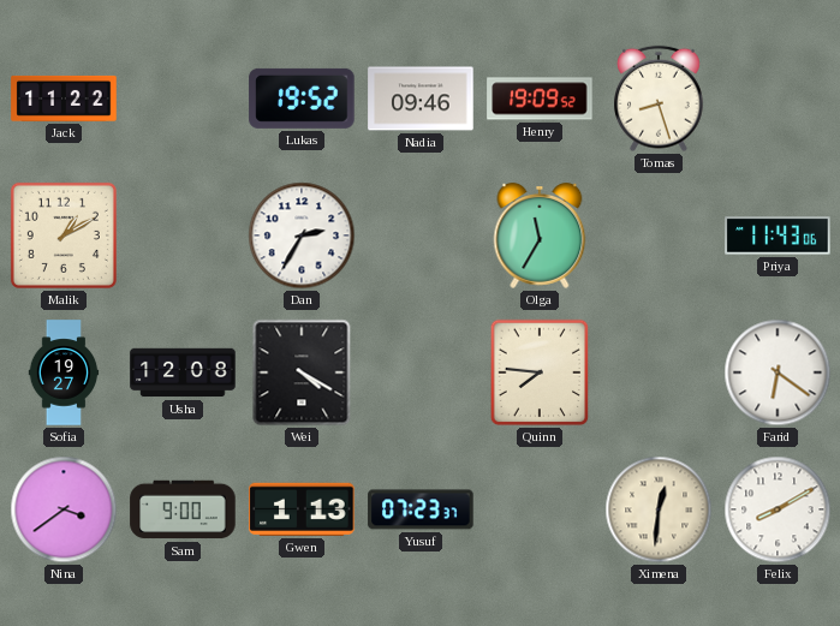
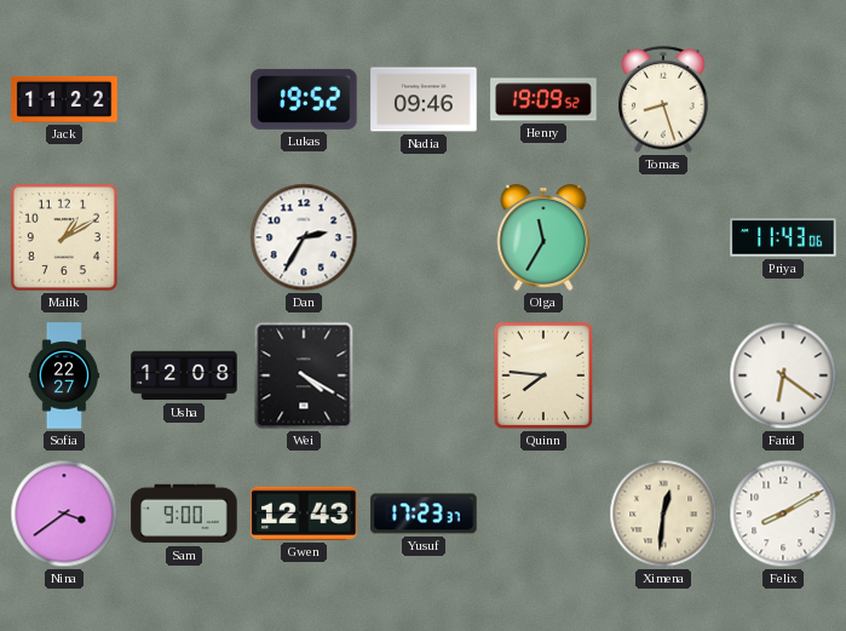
Sofia: 19:27 -> 22:27
Gwen: 1:13 -> 12:43
Yusuf: 07:23 -> 17:23
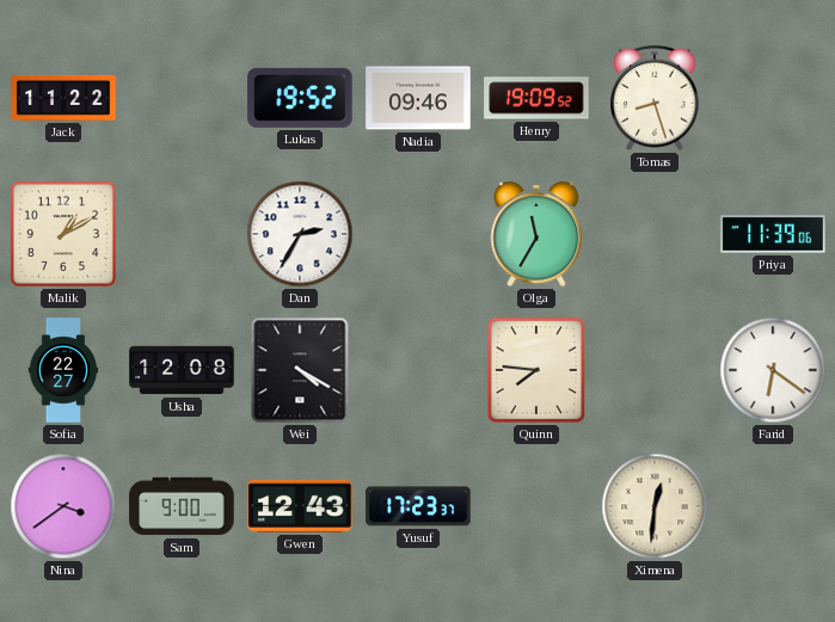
Priya: 11:43 -> 11:39
Felix: 8:10 -> none
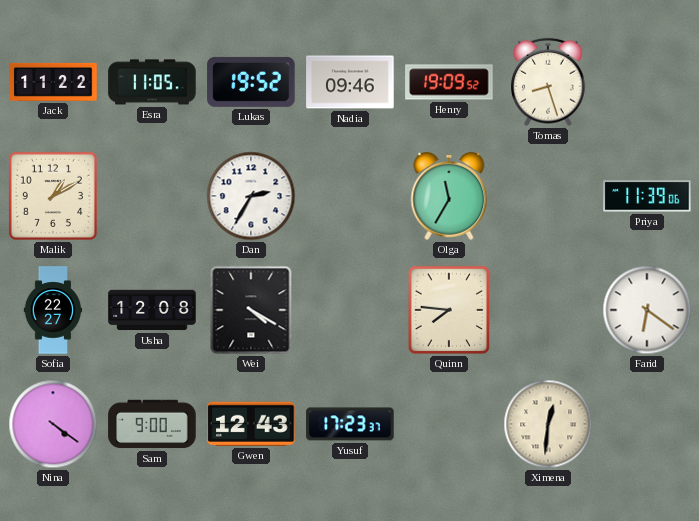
Esra: none -> 11:05
Nina: 3:39 -> 4:21
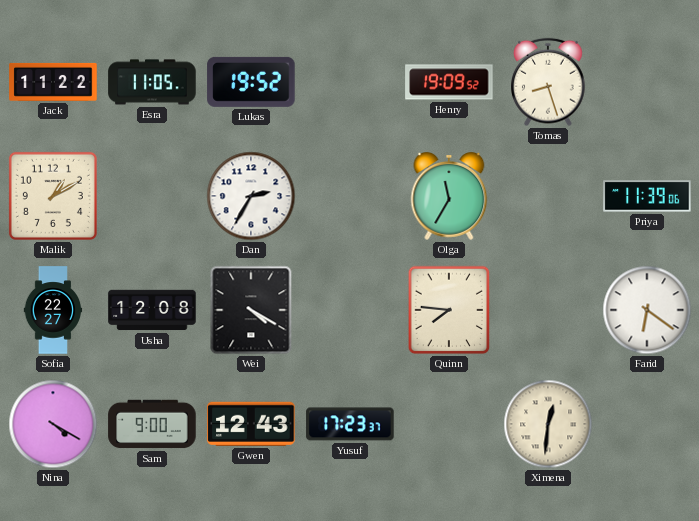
Nadia: 09:46 -> none
Nina: 4:21 -> 4:20
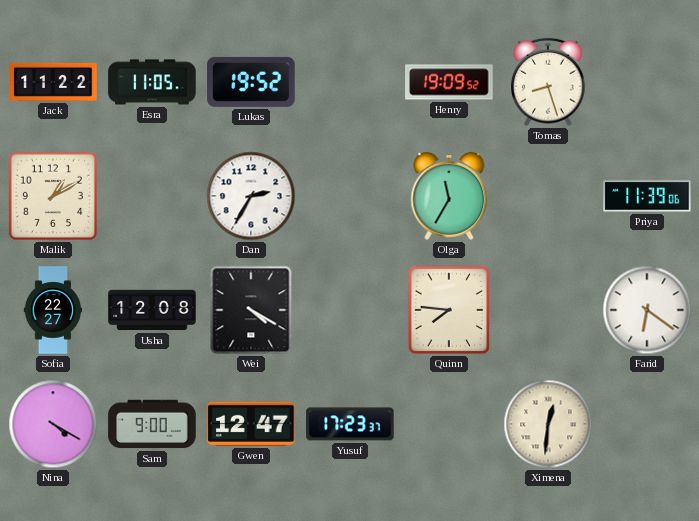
Gwen: 12:43 -> 12:47
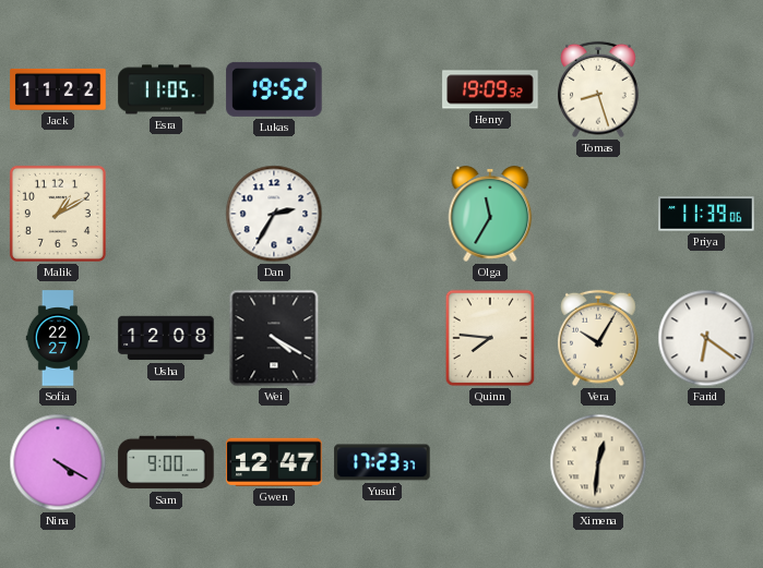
Vera: none -> 10:05
